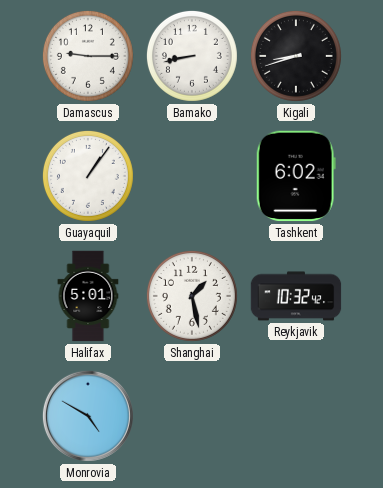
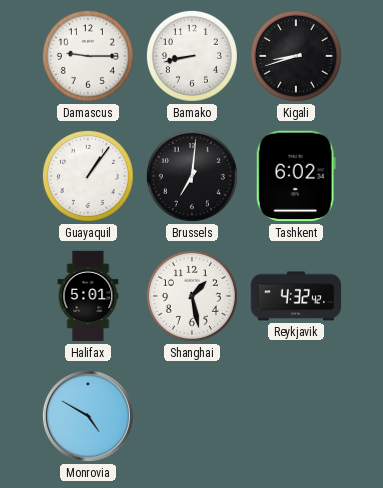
Brussels: none -> 7:01
Reykjavik: 10:32 -> 4:32
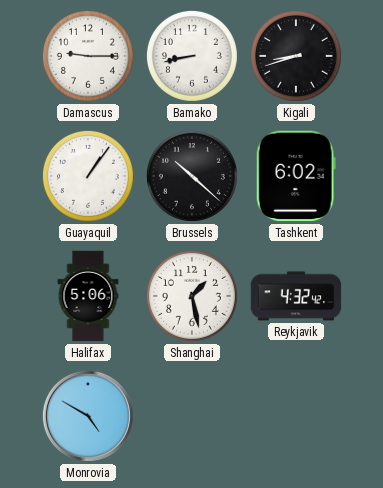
Brussels: 7:01 -> 10:22
Halifax: 5:01 -> 5:06
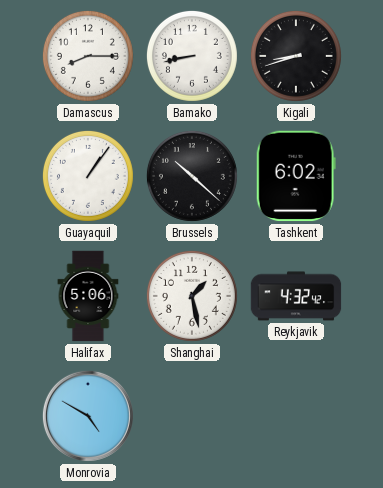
Damascus: 9:15 -> 8:15
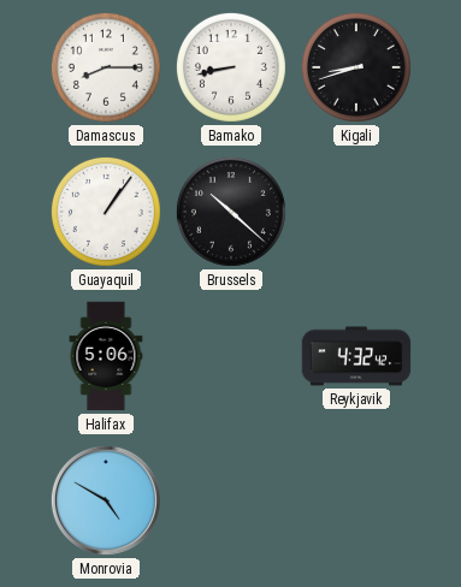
Tashkent: 6:02 -> none
Shanghai: 1:28 -> none
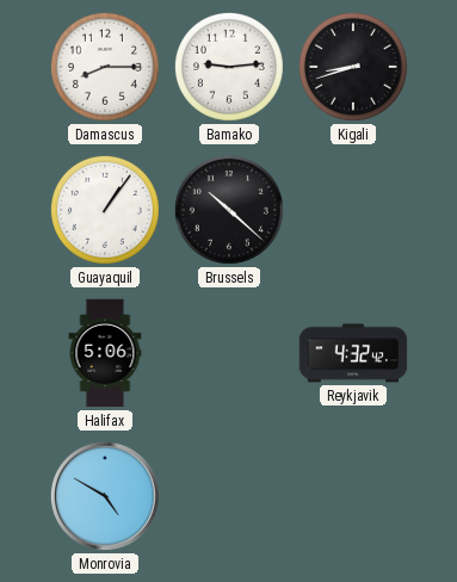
Bamako: 8:43 -> 9:14
